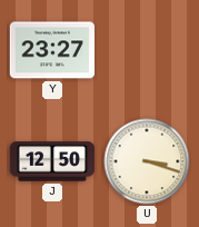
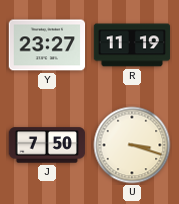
R: none -> 11:19
J: 12:50 -> 7:50
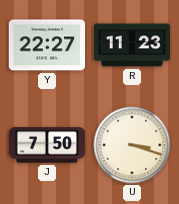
Y: 23:27 -> 22:27
R: 11:19 -> 11:23
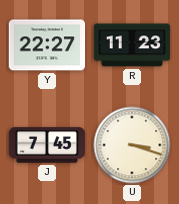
J: 7:50 -> 7:45
